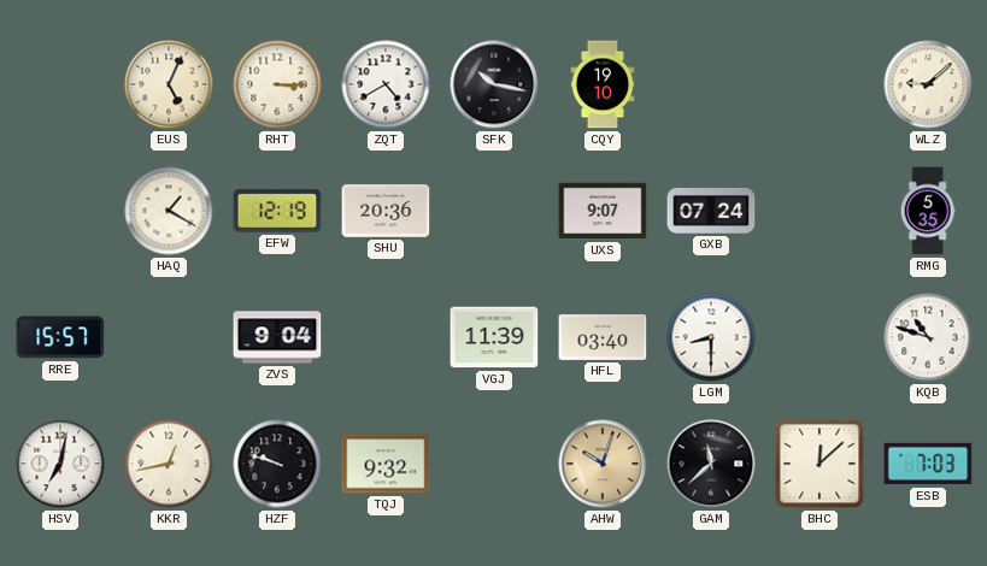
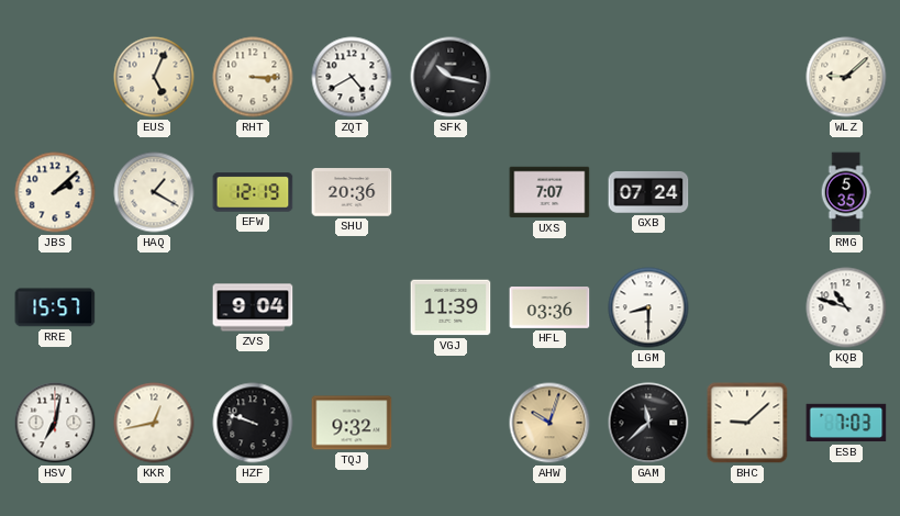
CQY: 19:10 -> none
JBS: none -> 2:08
UXS: 9:07 -> 7:07
HFL: 03:40 -> 03:36
BHC: 12:08 -> 9:08
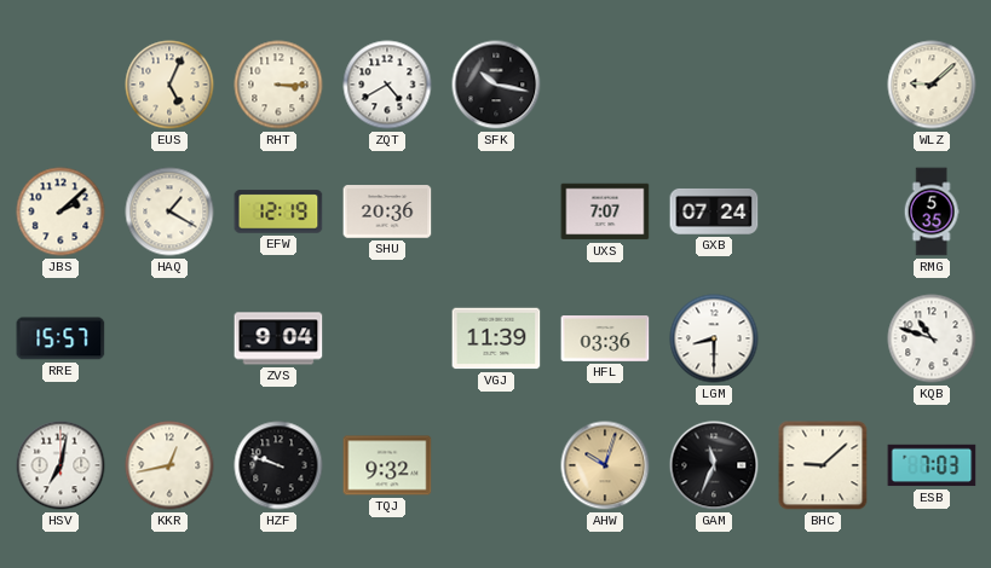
GAM: 11:38 -> 11:34
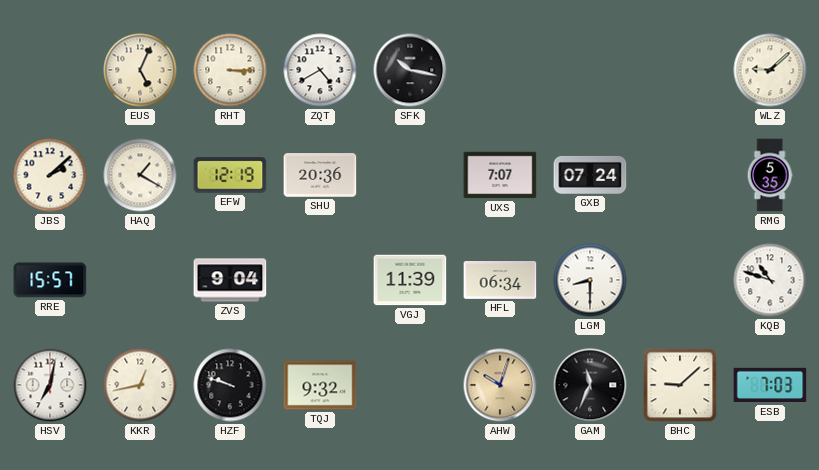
HFL: 03:36 -> 06:34
